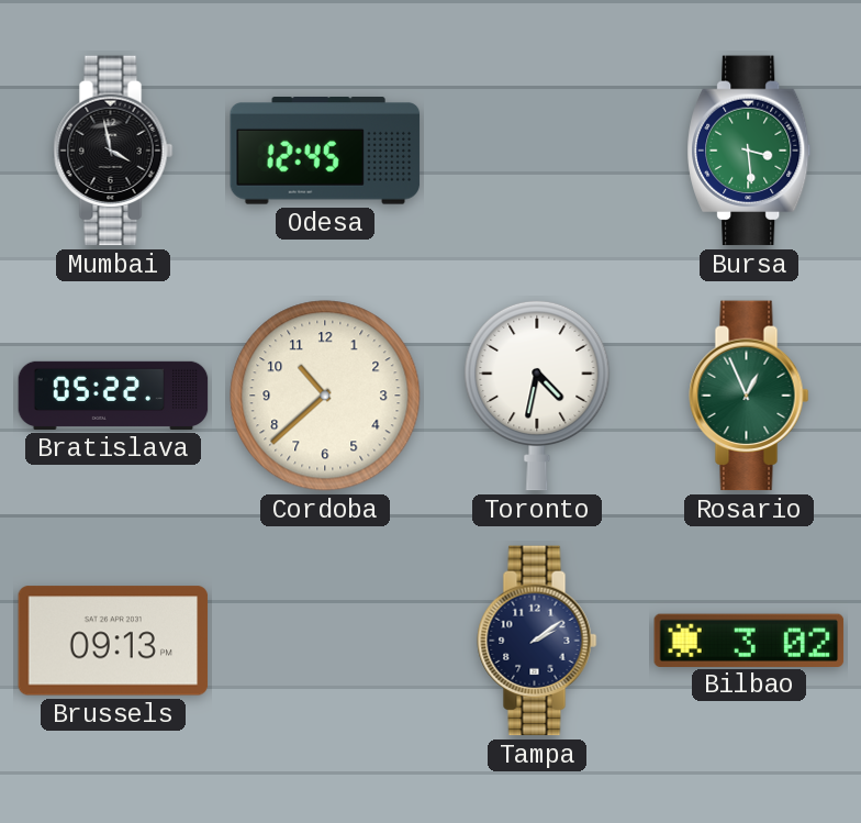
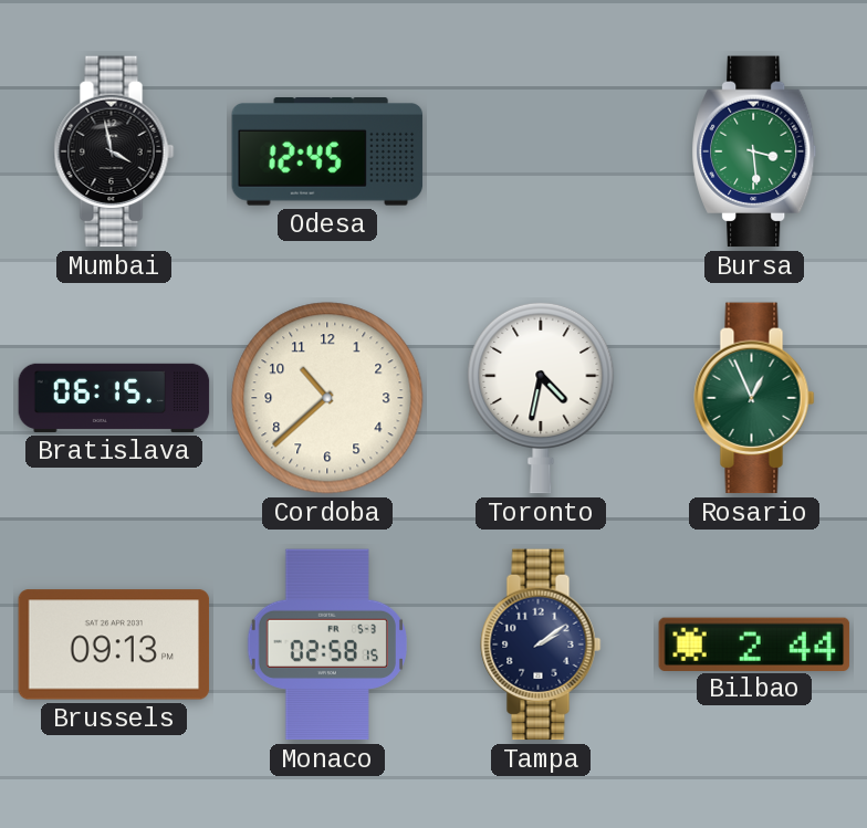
Bratislava: 05:22 -> 06:15
Monaco: none -> 02:58
Bilbao: 3:02 -> 2:44
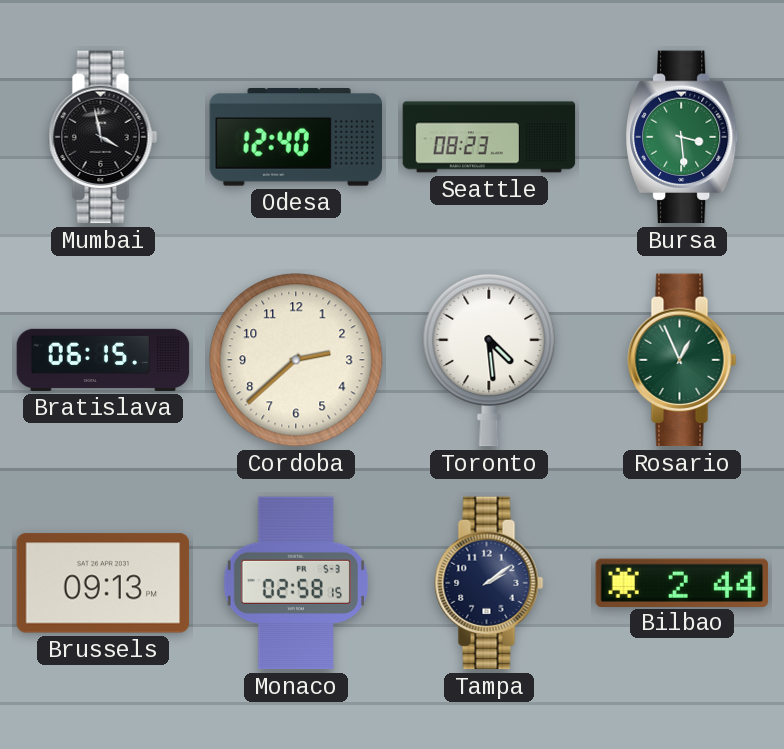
Odesa: 12:45 -> 12:40
Seattle: none -> 08:23
Cordoba: 10:38 -> 2:38
Toronto: 4:32 -> 4:29
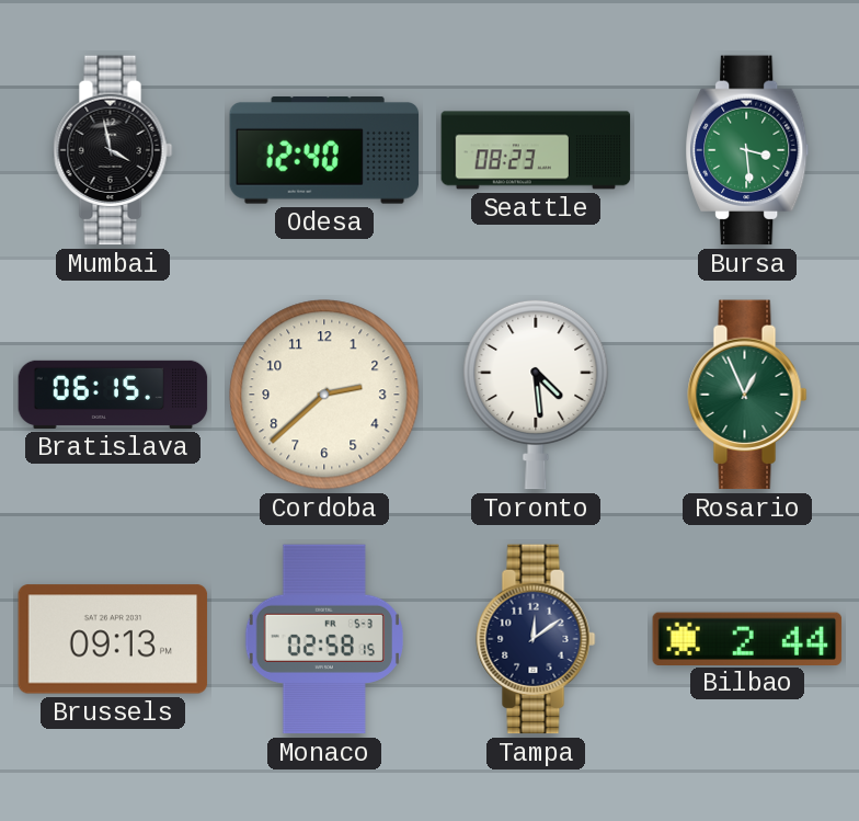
Tampa: 2:09 -> 12:09
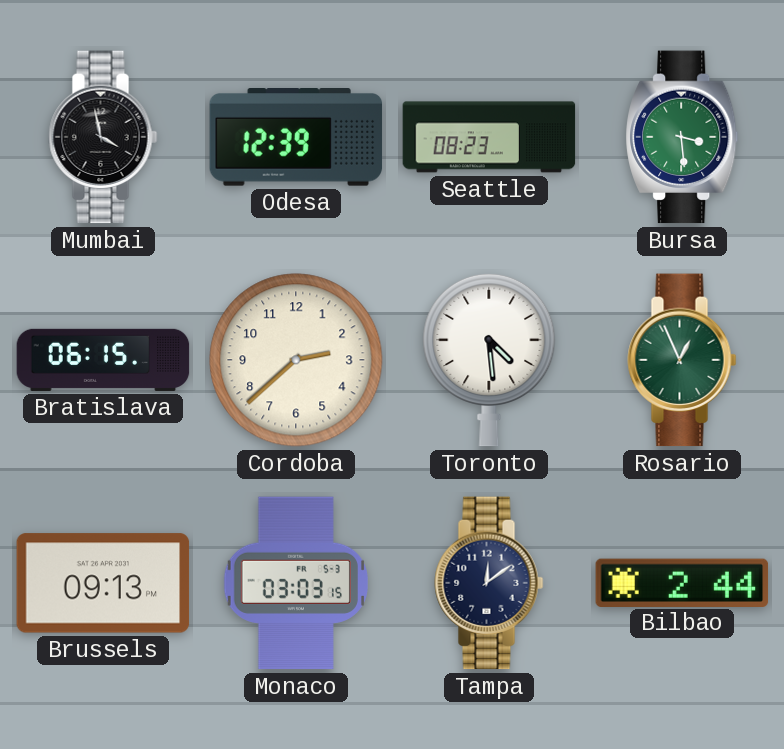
Odesa: 12:40 -> 12:39
Monaco: 02:58 -> 03:03
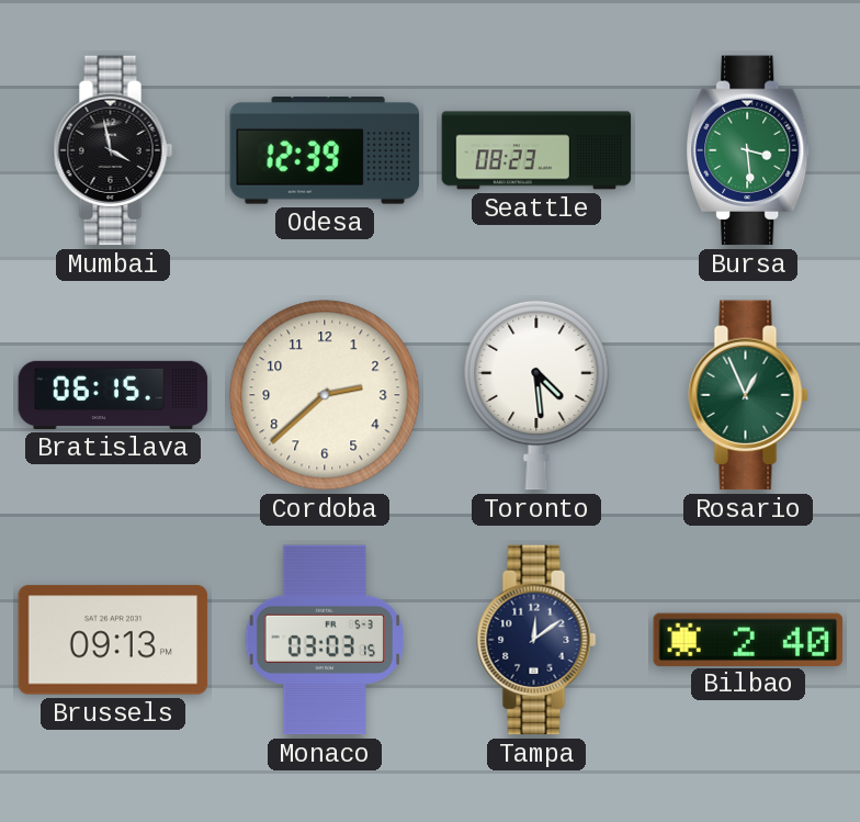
Bilbao: 2:44 -> 2:40
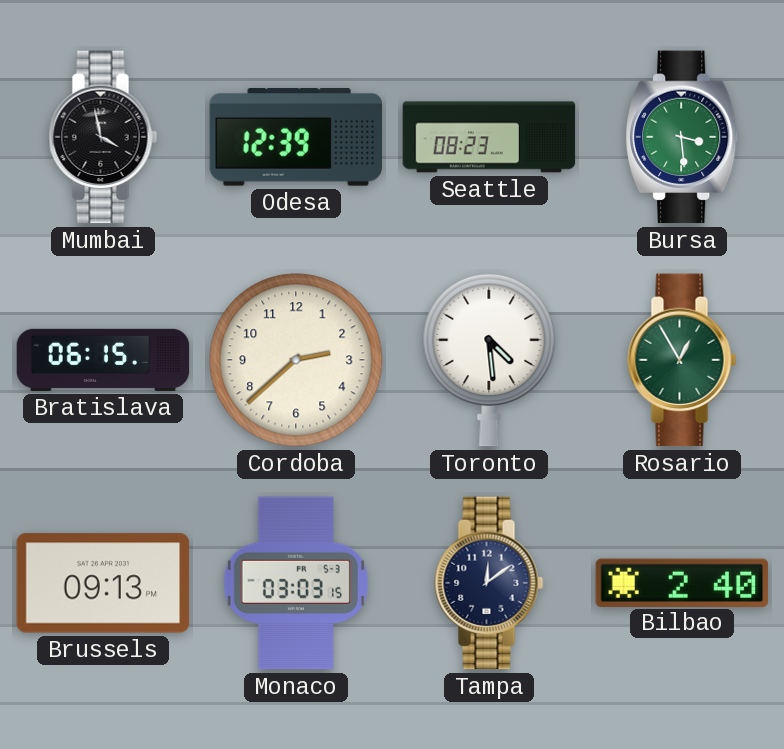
Rosario: 12:56 -> 12:55
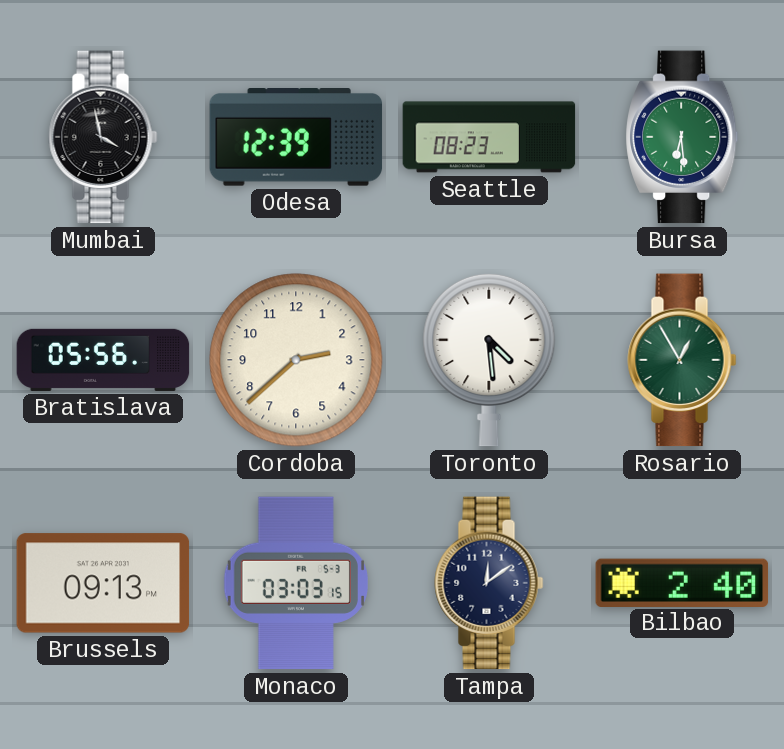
Bursa: 3:29 -> 6:29
Bratislava: 06:15 -> 05:56
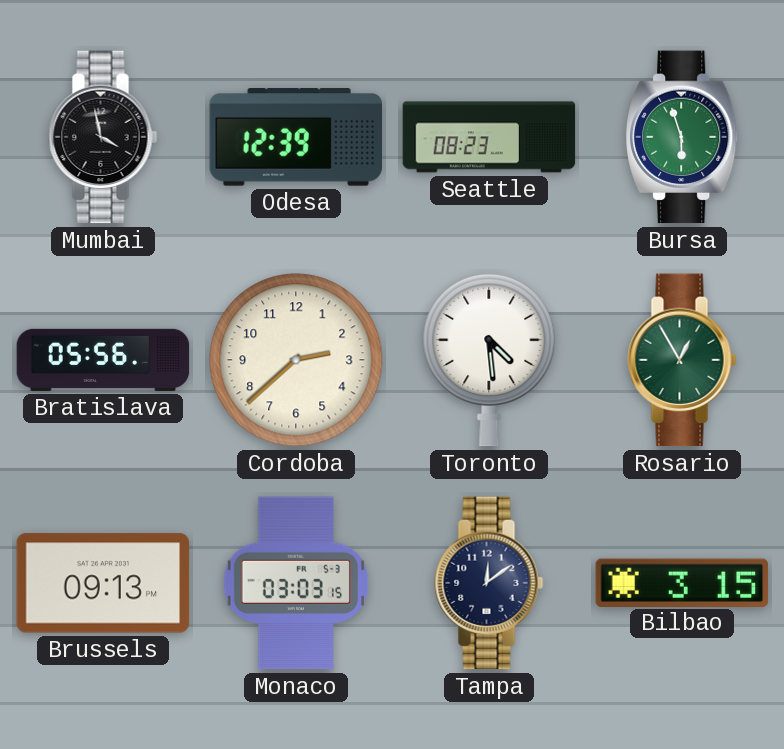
Bursa: 6:29 -> 5:57
Bilbao: 2:40 -> 3:15
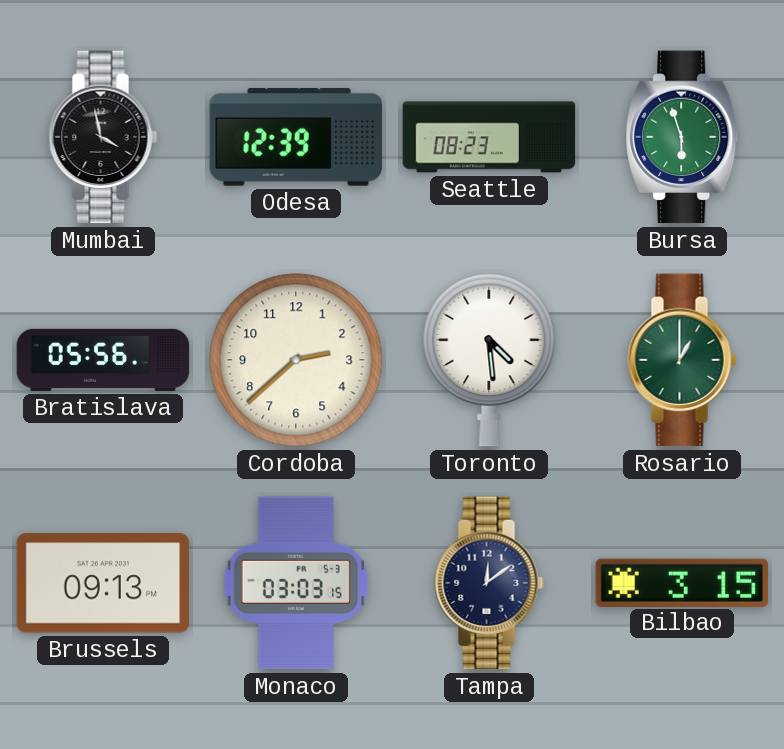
Rosario: 12:55 -> 1:00
